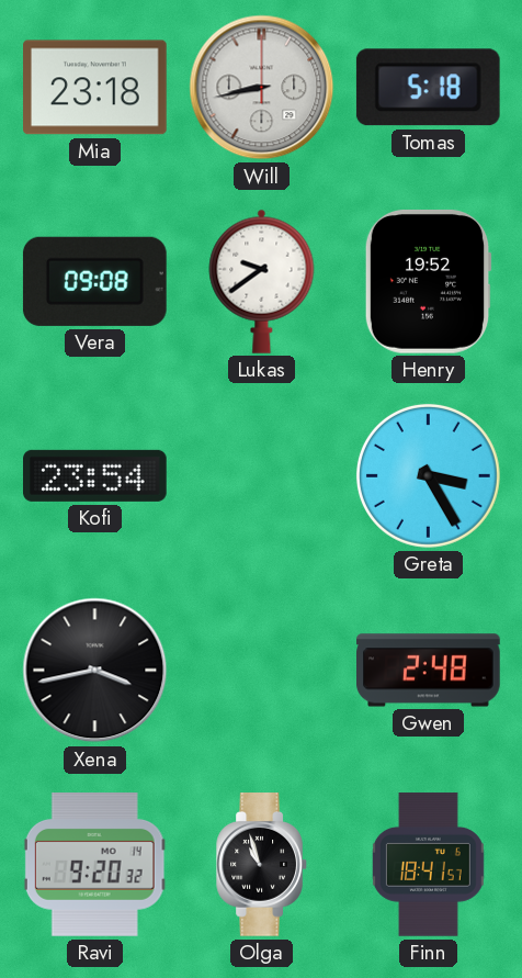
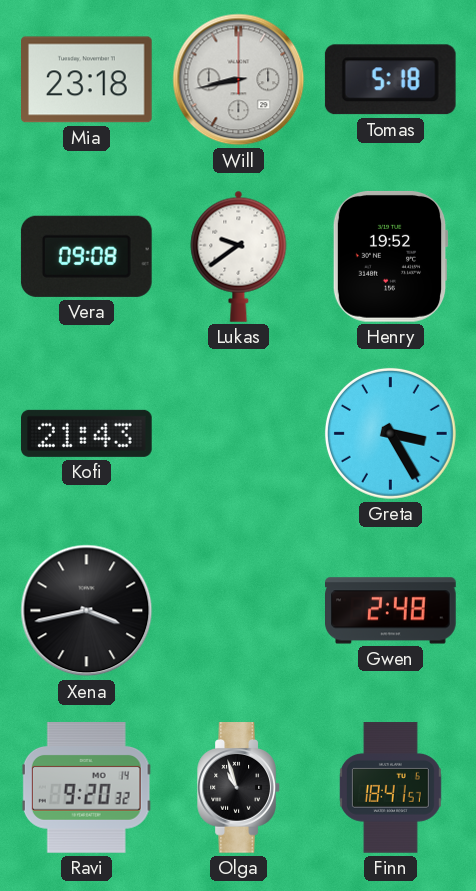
Kofi: 23:54 -> 21:43
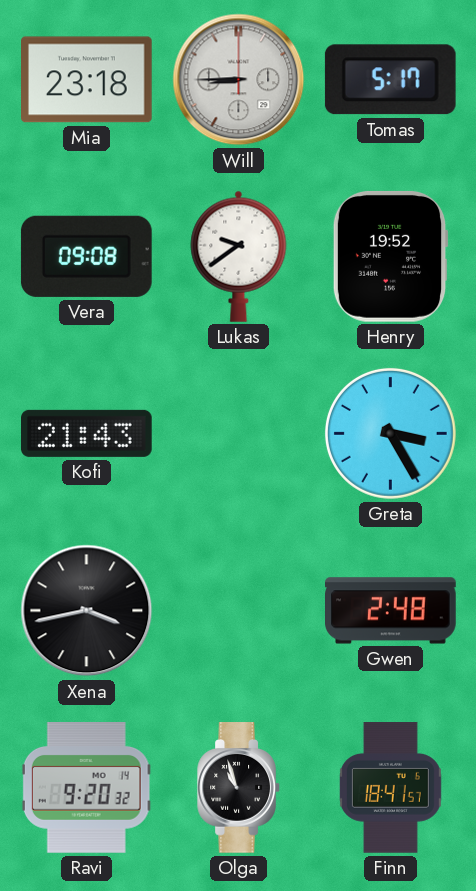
Will: 8:43 -> 8:45
Tomas: 5:18 -> 5:17
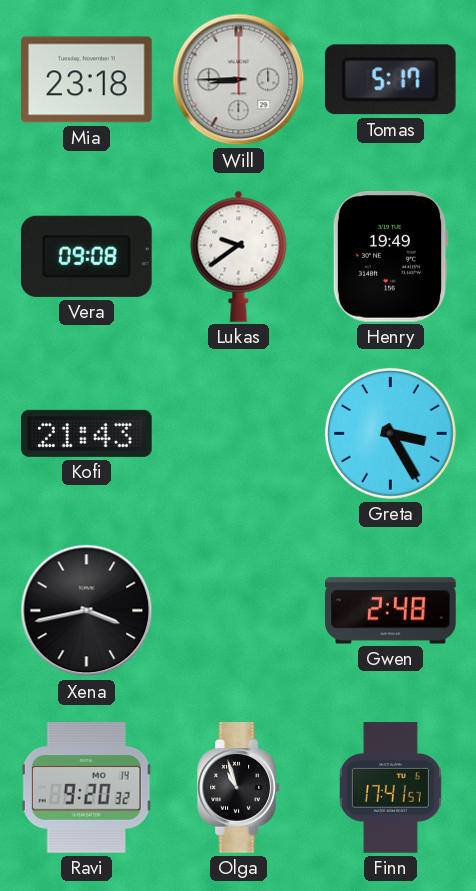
Henry: 19:52 -> 19:49
Finn: 18:41 -> 17:41
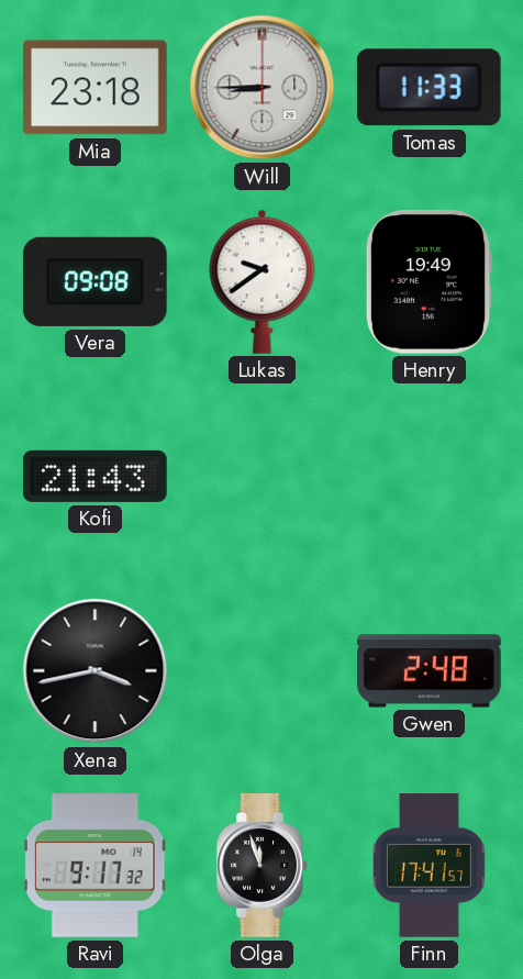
Tomas: 5:17 -> 11:33
Greta: 3:25 -> none
Ravi: 9:20 -> 9:17
Olga: 10:57 -> 11:57
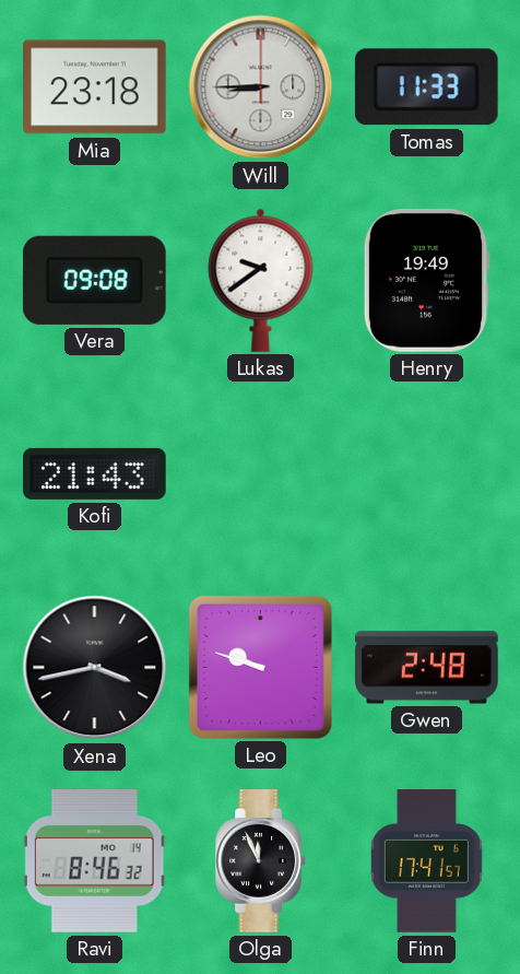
Leo: none -> 9:48
Ravi: 9:17 -> 8:46
Olga: 11:57 -> 11:56
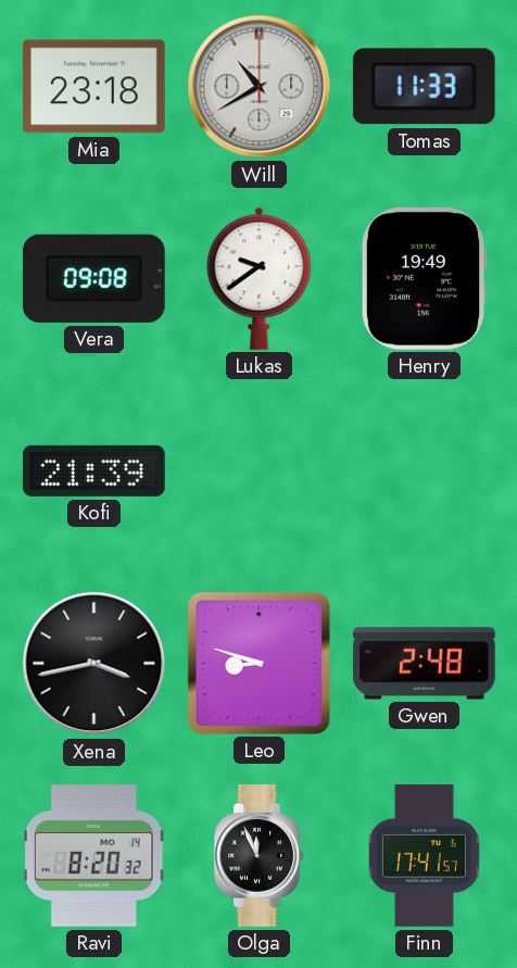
Will: 8:45 -> 10:40
Kofi: 21:43 -> 21:39
Leo: 9:48 -> 8:48
Ravi: 8:46 -> 8:20
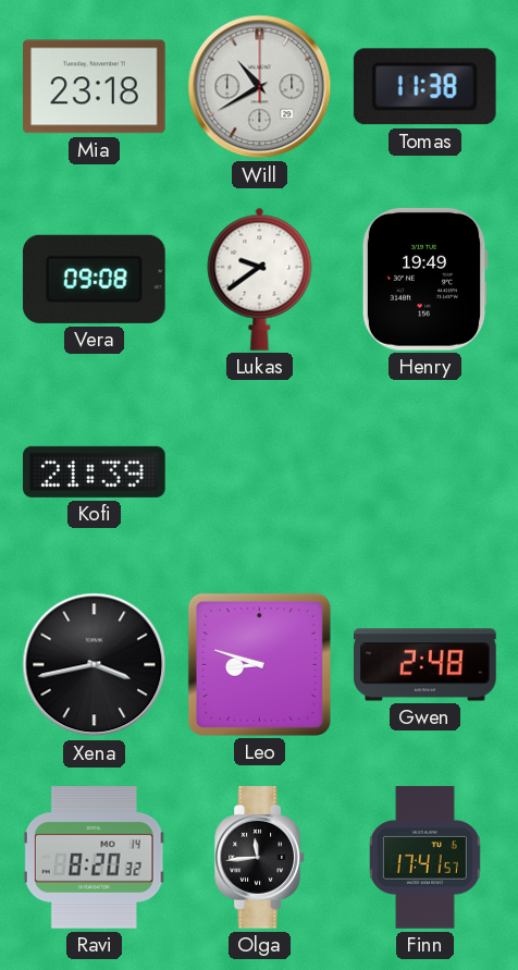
Tomas: 11:33 -> 11:38
Olga: 11:56 -> 11:44
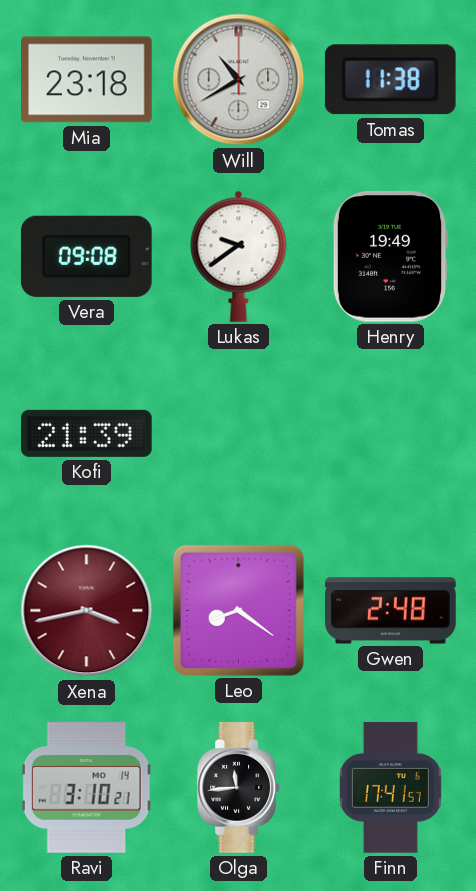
Xena dial: black -> burgundy
Leo: 8:48 -> 8:21
Ravi: 8:20 -> 3:10
